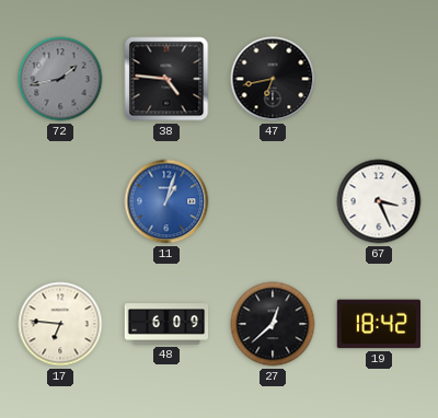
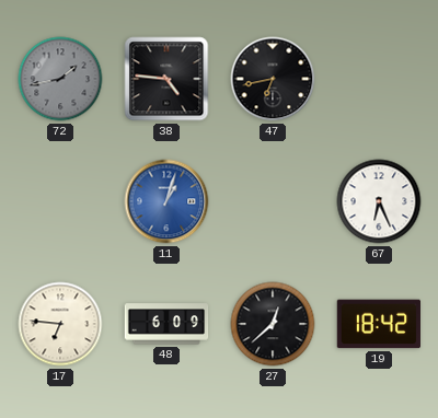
67: 3:26 -> 6:26
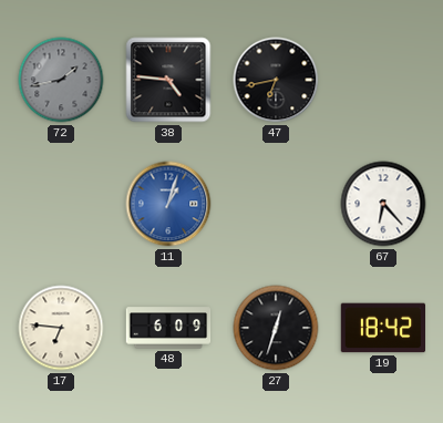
67: 6:26 -> 6:23
27: 12:38 -> 12:33
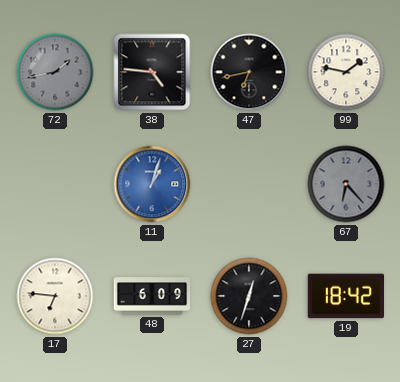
99: none -> 1:47
67 dial: white -> grey
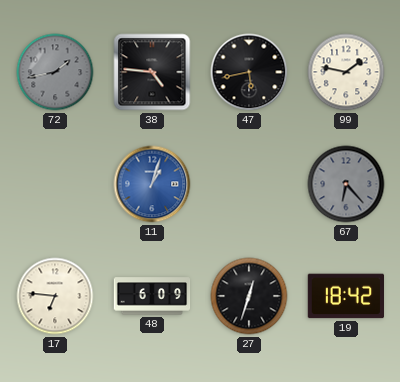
47: 6:43 -> 5:43
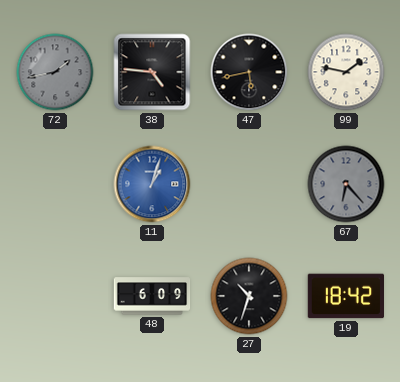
17: 6:46 -> none
27: 12:33 -> 10:33
